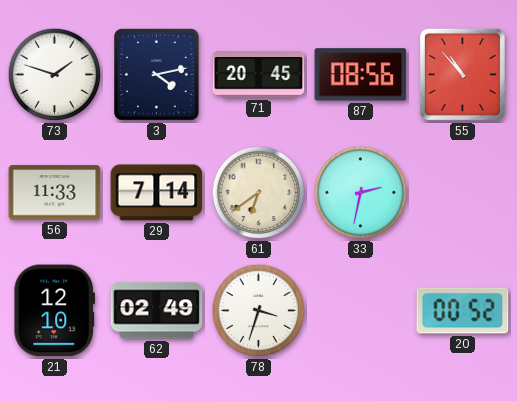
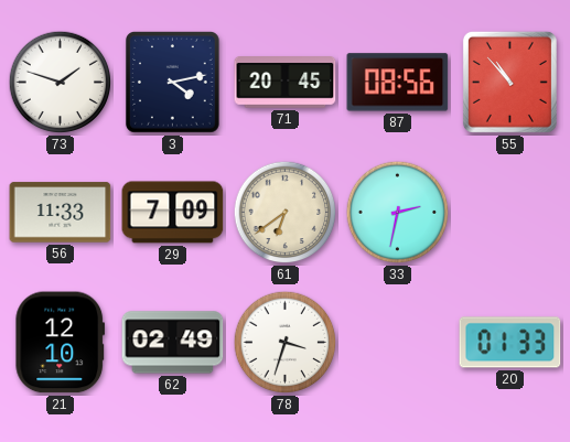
29: 7:14 -> 7:09
20: 00:52 -> 01:33
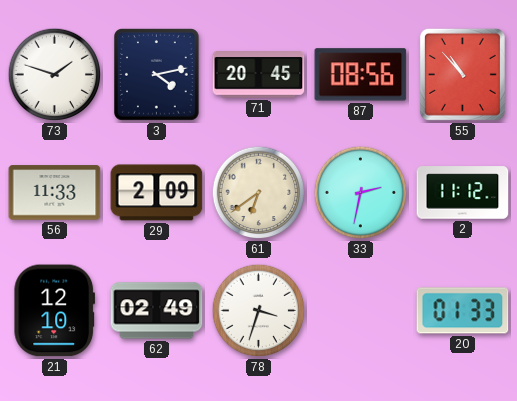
29: 7:09 -> 2:09
2: none -> 11:12
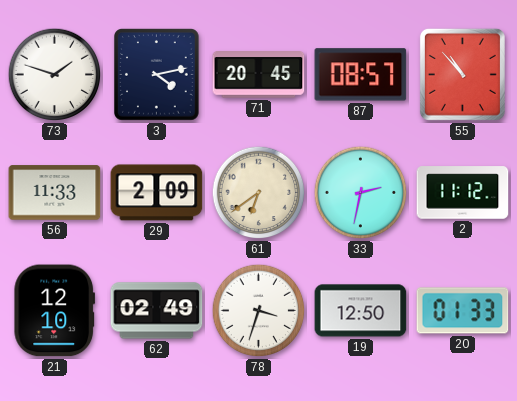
87: 08:56 -> 08:57
19: none -> 12:50
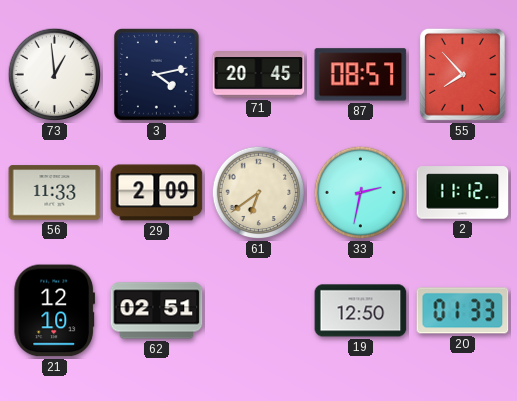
73: 1:48 -> 12:59
55: 10:53 -> 7:53
62: 02:49 -> 02:51
78: 3:33 -> none
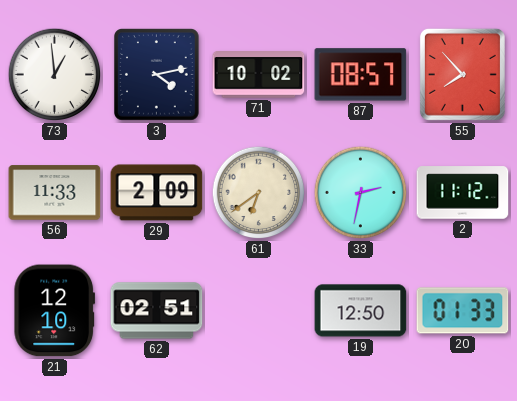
71: 20:45 -> 10:02
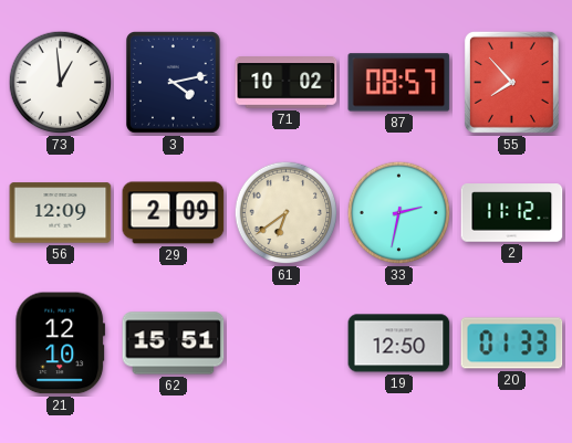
56: 11:33 -> 12:09
62: 02:51 -> 15:51
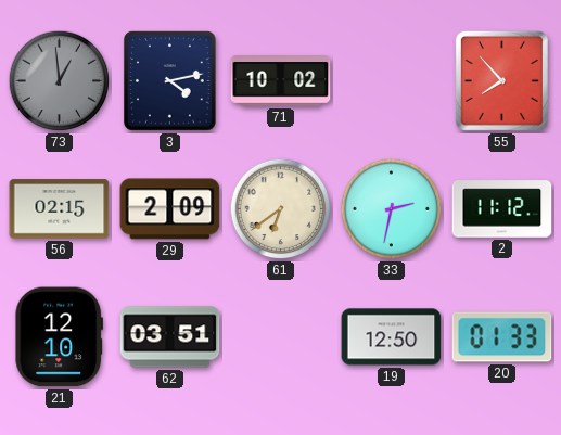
73 dial: white -> grey
87: 08:57 -> none
56: 12:09 -> 02:15
62: 15:51 -> 03:51
